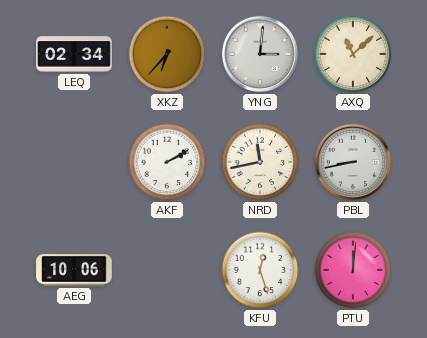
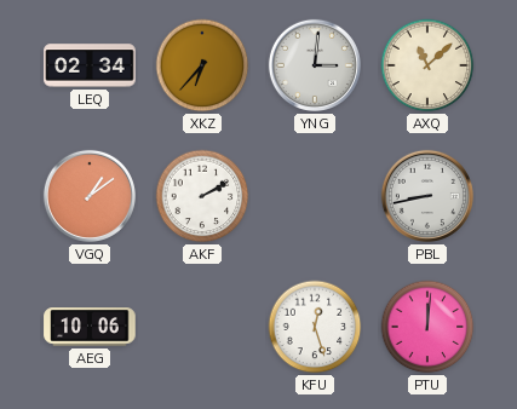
VGQ: none -> 1:09
NRD: 11:43 -> none
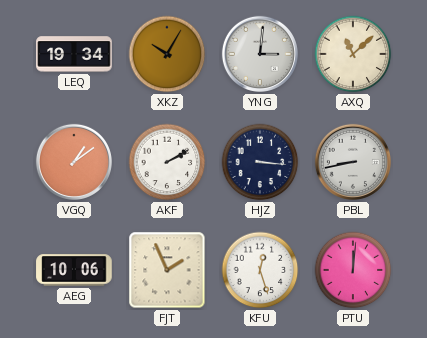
LEQ: 02:34 -> 19:34
XKZ: 6:37 -> 10:05
HJZ: none -> 3:16
FJT: none -> 1:56
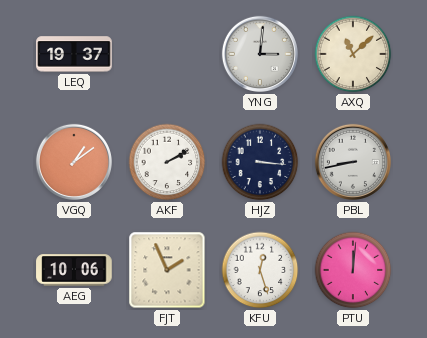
LEQ: 19:34 -> 19:37
XKZ: 10:05 -> none
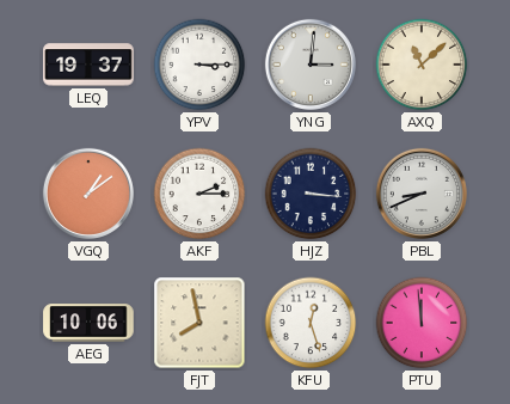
YPV: none -> 3:15
AKF: 2:10 -> 2:15
PBL: 8:43 -> 8:41
FJT: 1:56 -> 7:58
PTU: 12:01 -> 11:59
